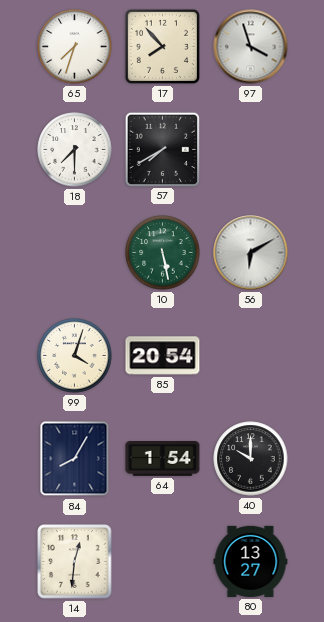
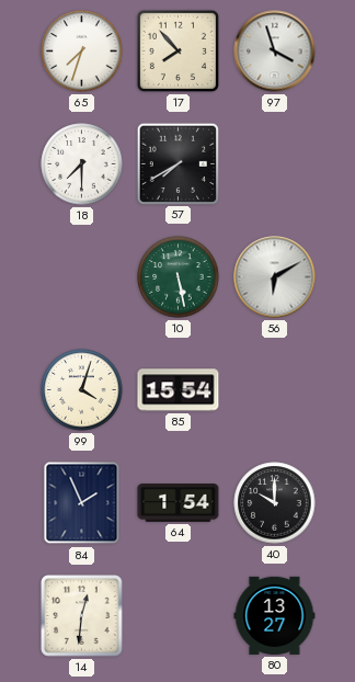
85: 20:54 -> 15:54
84: 8:05 -> 1:56
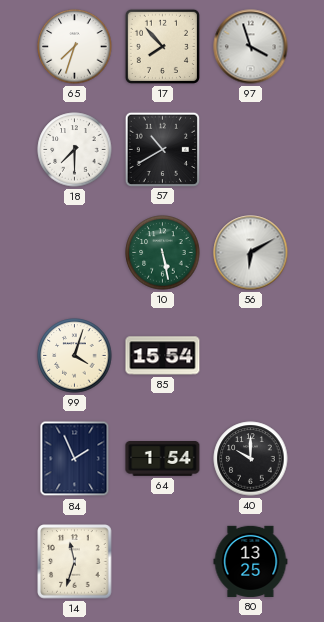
57: 7:40 -> 10:40
14: 12:31 -> 11:33
80: 13:27 -> 13:25
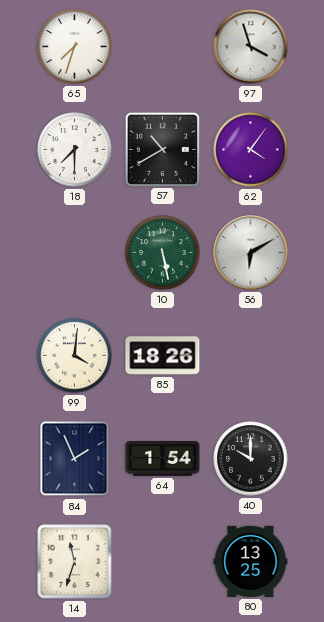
17: 7:53 -> none
62: none -> 4:06
99: 4:03 -> 4:01
85: 15:54 -> 18:26
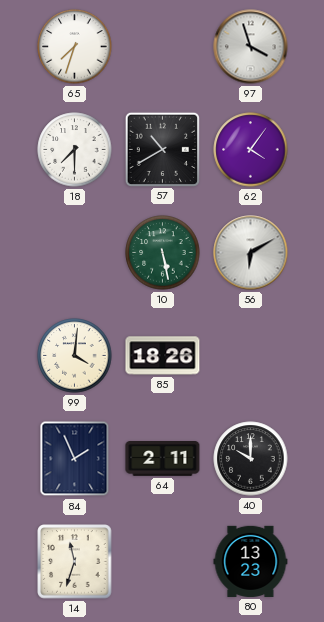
64: 1:54 -> 2:11
80: 13:25 -> 13:23
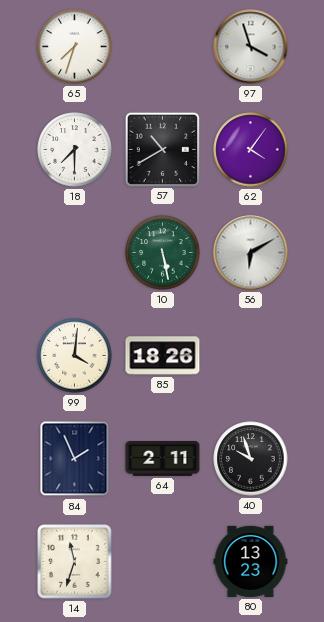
40: 10:00 -> 9:57
